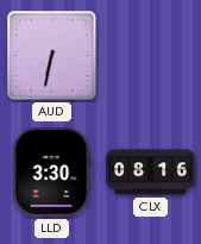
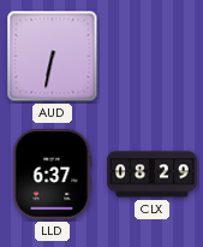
LLD: 3:30 -> 6:37
CLX: 08:16 -> 08:29
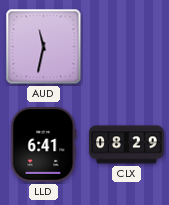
AUD: 6:32 -> 11:32
LLD: 6:37 -> 6:41
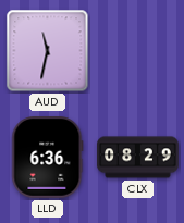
LLD: 6:41 -> 6:36
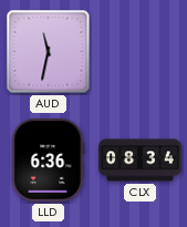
CLX: 08:29 -> 08:34
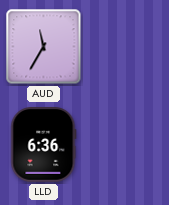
AUD: 11:32 -> 11:35
CLX: 08:34 -> none
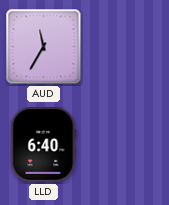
LLD: 6:36 -> 6:40
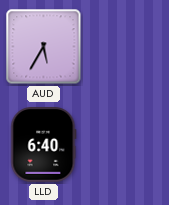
AUD: 11:35 -> 5:35
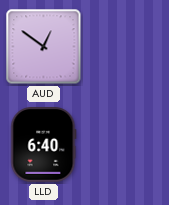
AUD: 5:35 -> 12:51
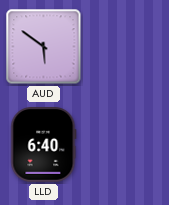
AUD: 12:51 -> 5:51
